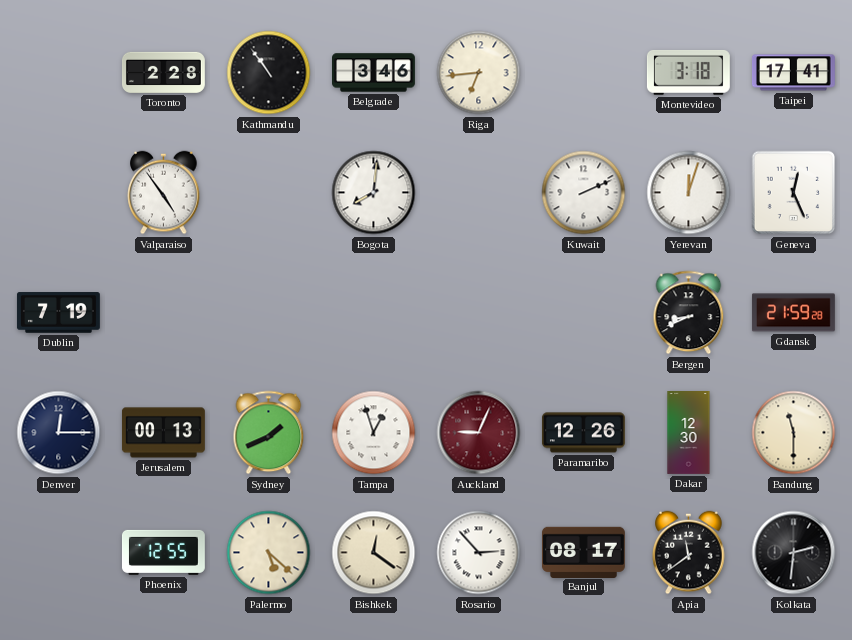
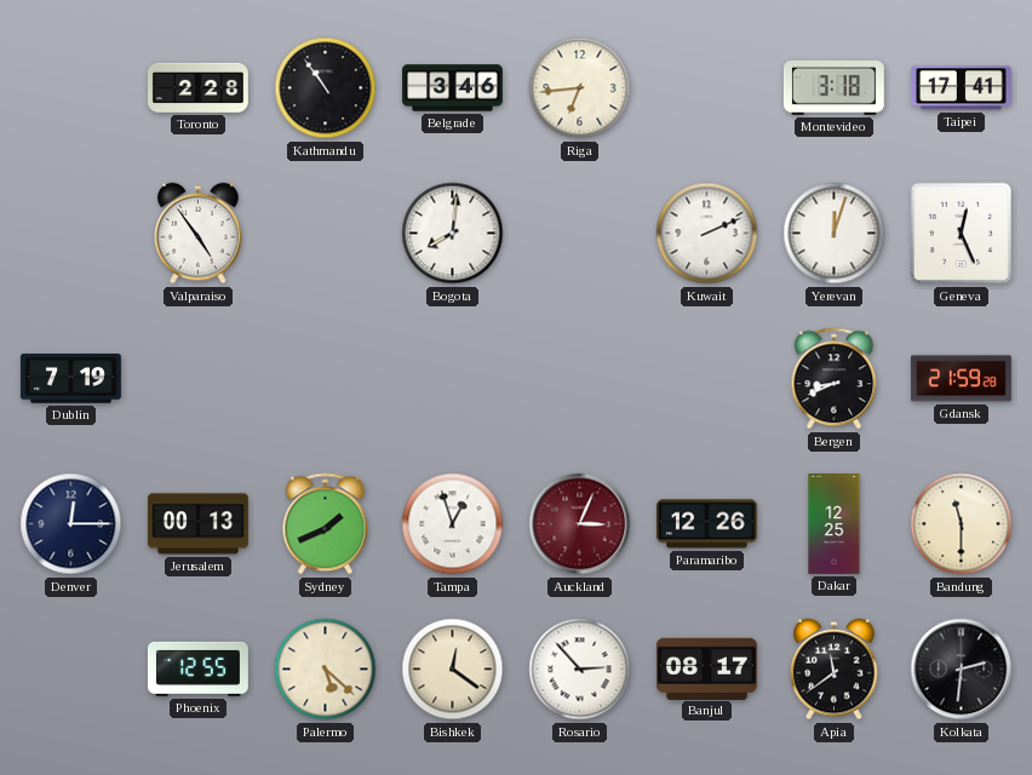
Auckland: 9:04 -> 3:04
Dakar: 12:30 -> 12:25
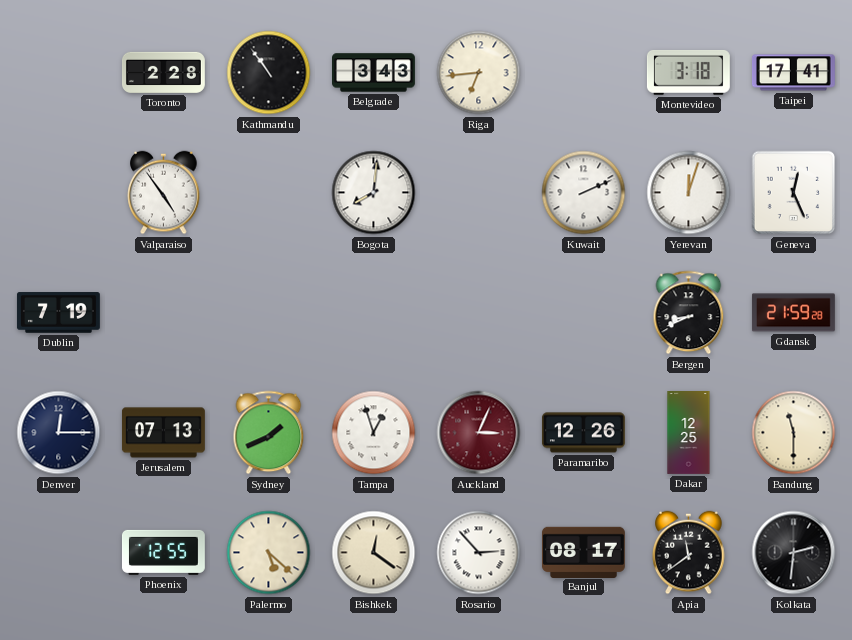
Belgrade: 3:46 -> 3:43
Jerusalem: 00:13 -> 07:13
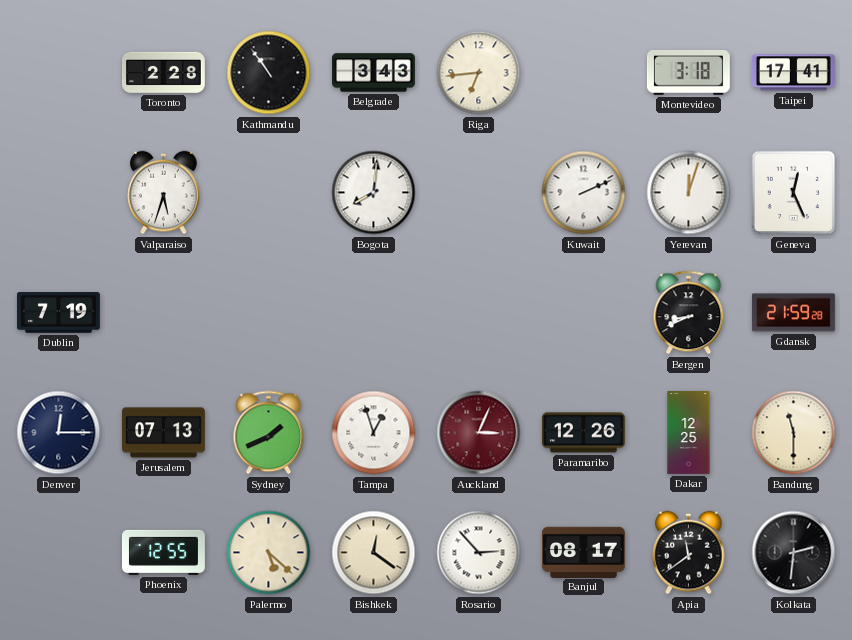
Valparaiso: 4:54 -> 5:33
